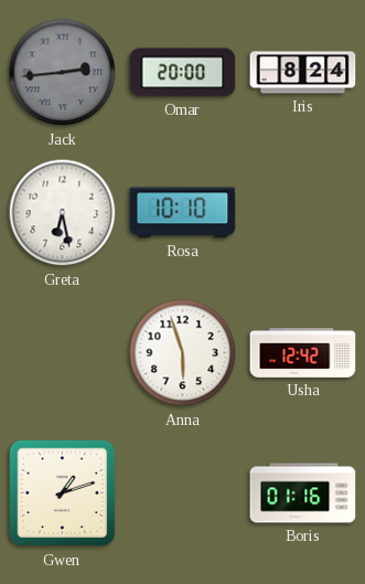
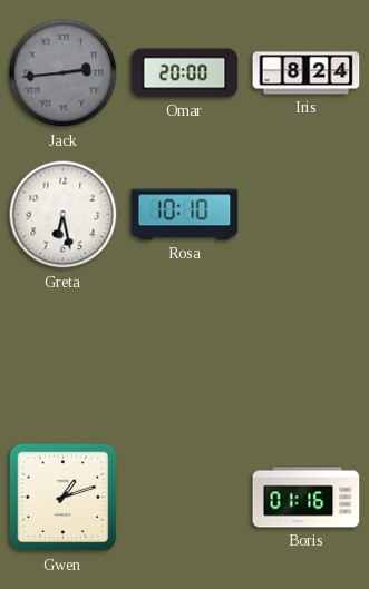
Anna: 5:57 -> none
Usha: 12:42 -> none
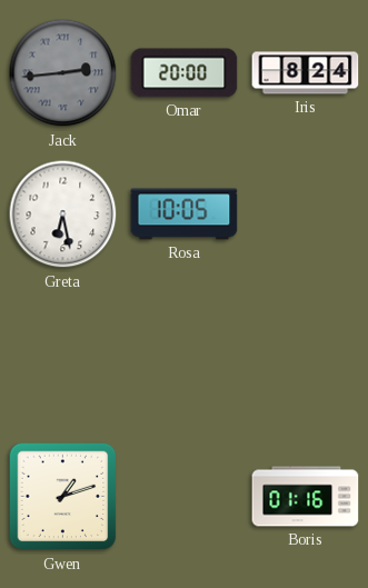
Rosa: 10:10 -> 10:05
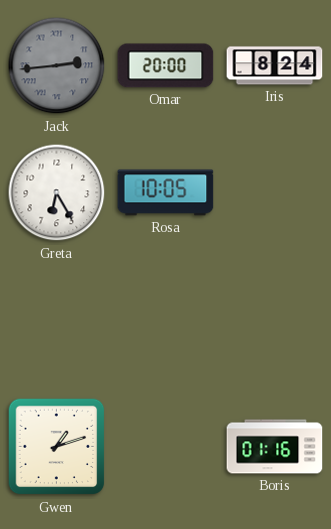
Greta: 6:28 -> 6:25
